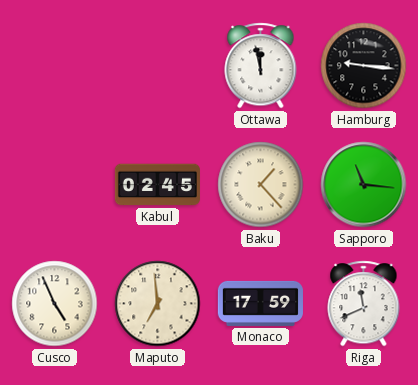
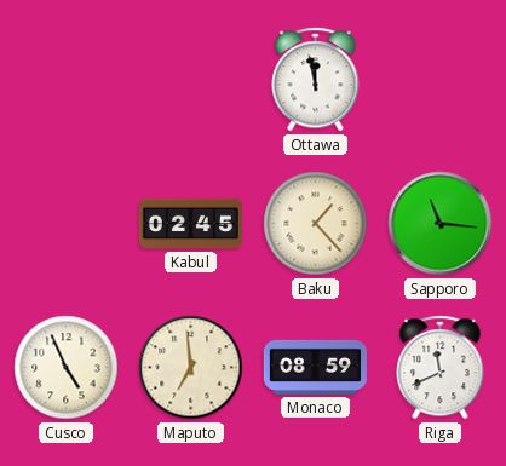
Hamburg: 9:16 -> none
Monaco: 17:59 -> 08:59
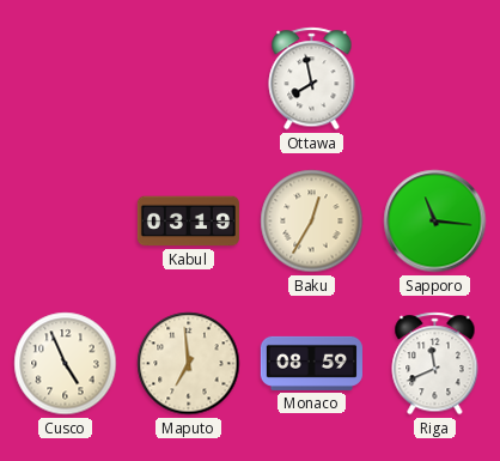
Ottawa: 11:58 -> 7:58
Kabul: 02:45 -> 03:19
Baku: 1:23 -> 12:35
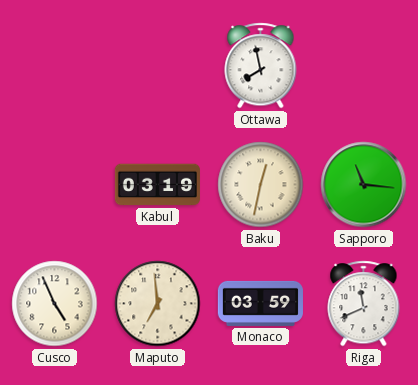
Baku: 12:35 -> 12:32
Monaco: 08:59 -> 03:59
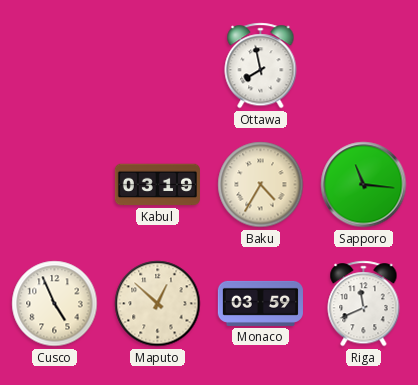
Baku: 12:32 -> 4:35
Maputo: 6:59 -> 12:52
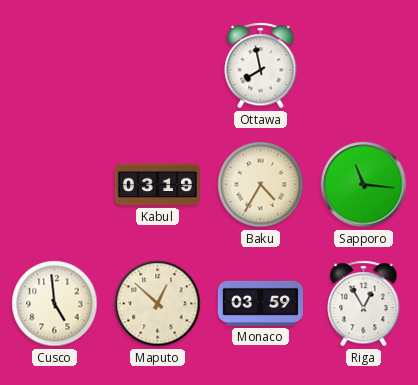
Cusco: 4:56 -> 4:59
Riga: 11:41 -> 12:55
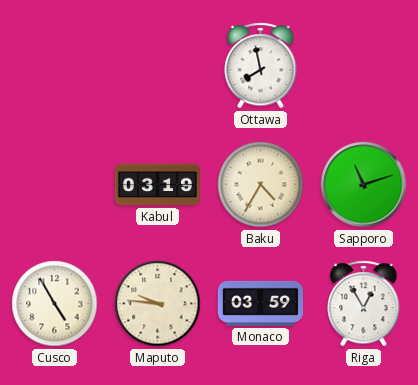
Sapporo: 11:16 -> 11:12
Cusco: 4:59 -> 4:55
Maputo: 12:52 -> 9:46
